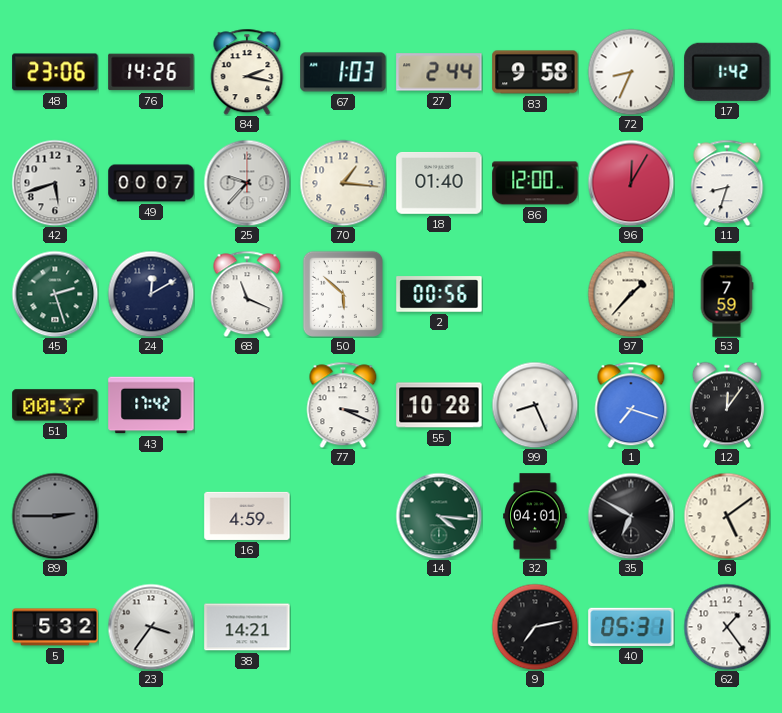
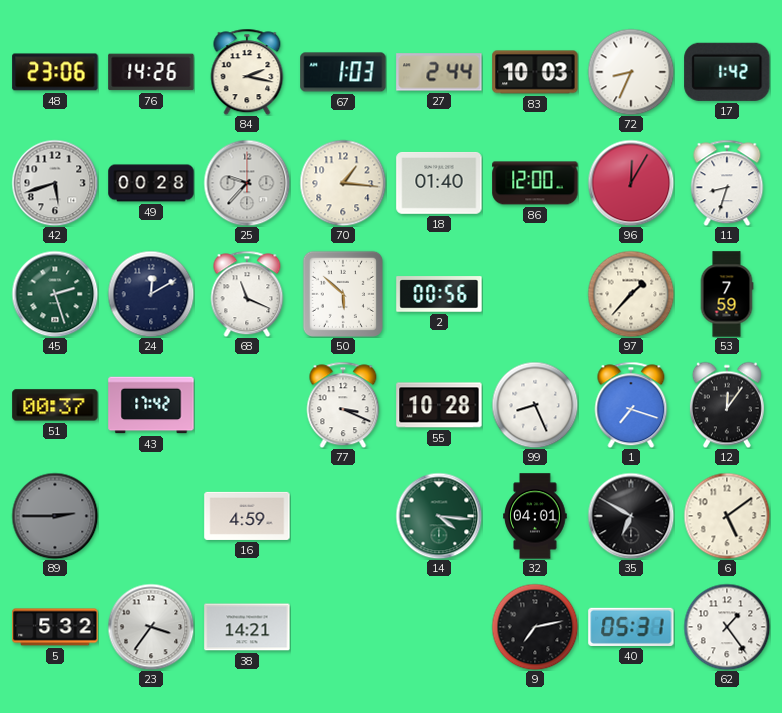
83: 9:58 -> 10:03
49: 00:07 -> 00:28
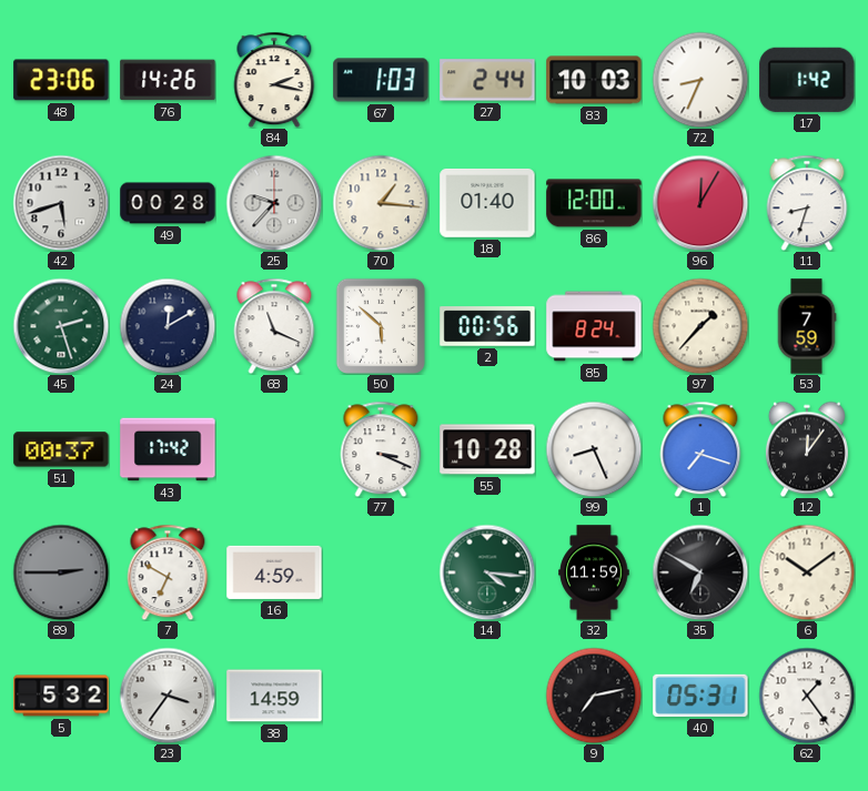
85: none -> 8:24
7: none -> 6:50
32: 04:01 -> 11:59
6: 5:09 -> 10:09
38: 14:21 -> 14:59
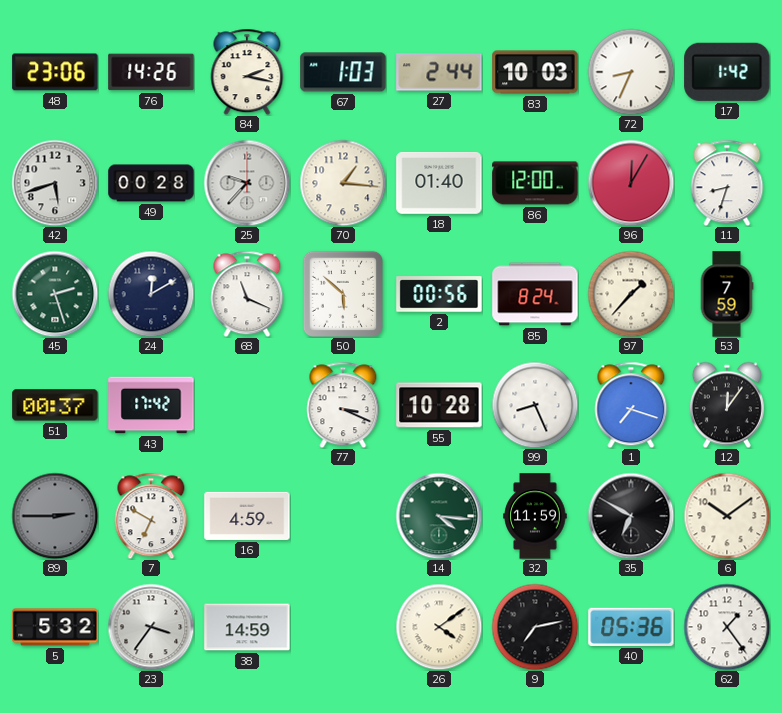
26: none -> 4:09
40: 05:31 -> 05:36
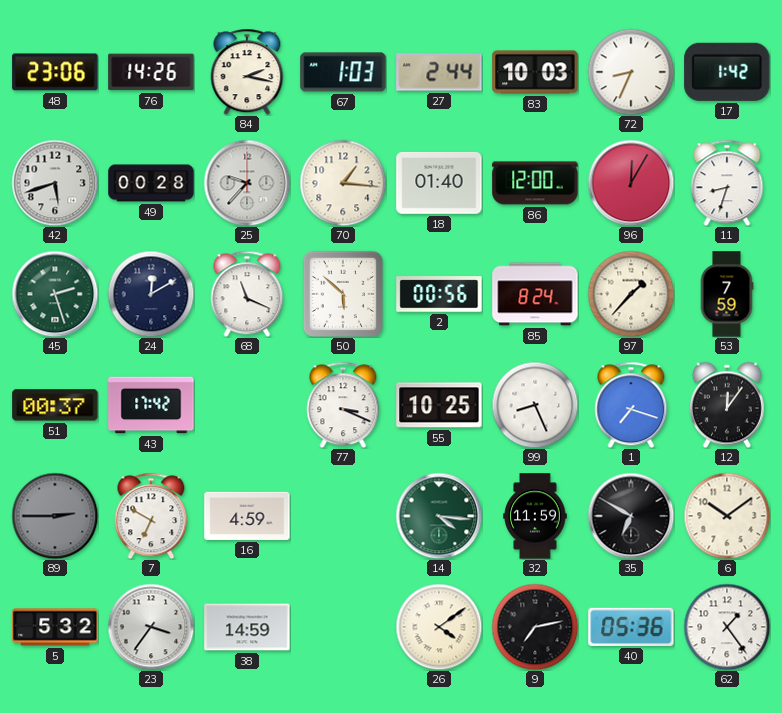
55: 10:28 -> 10:25
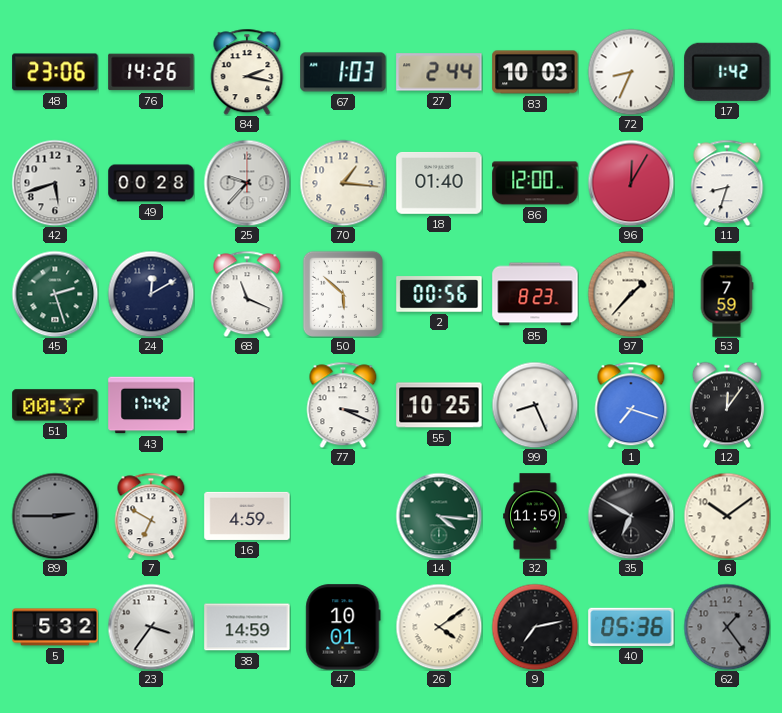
85: 8:24 -> 8:23
47: none -> 10:01
62 dial: white -> grey
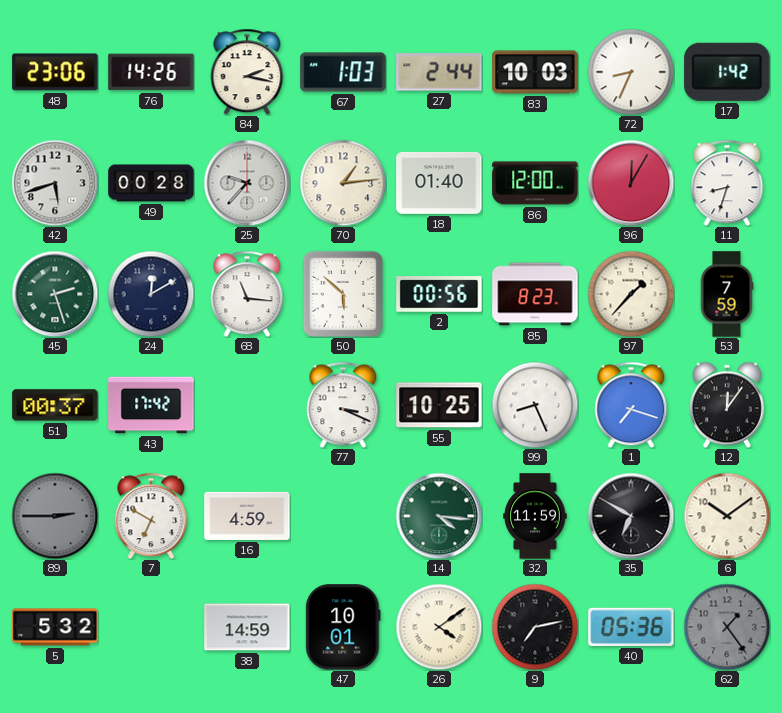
70: 1:16 -> 1:14
68: 11:19 -> 11:16
23: 3:36 -> none
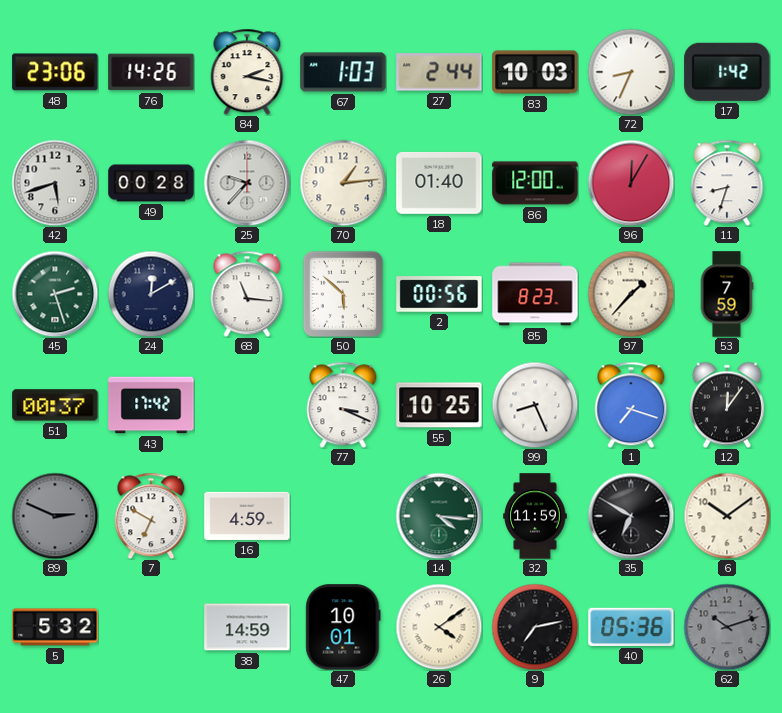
89: 2:45 -> 2:49
62: 1:24 -> 10:12
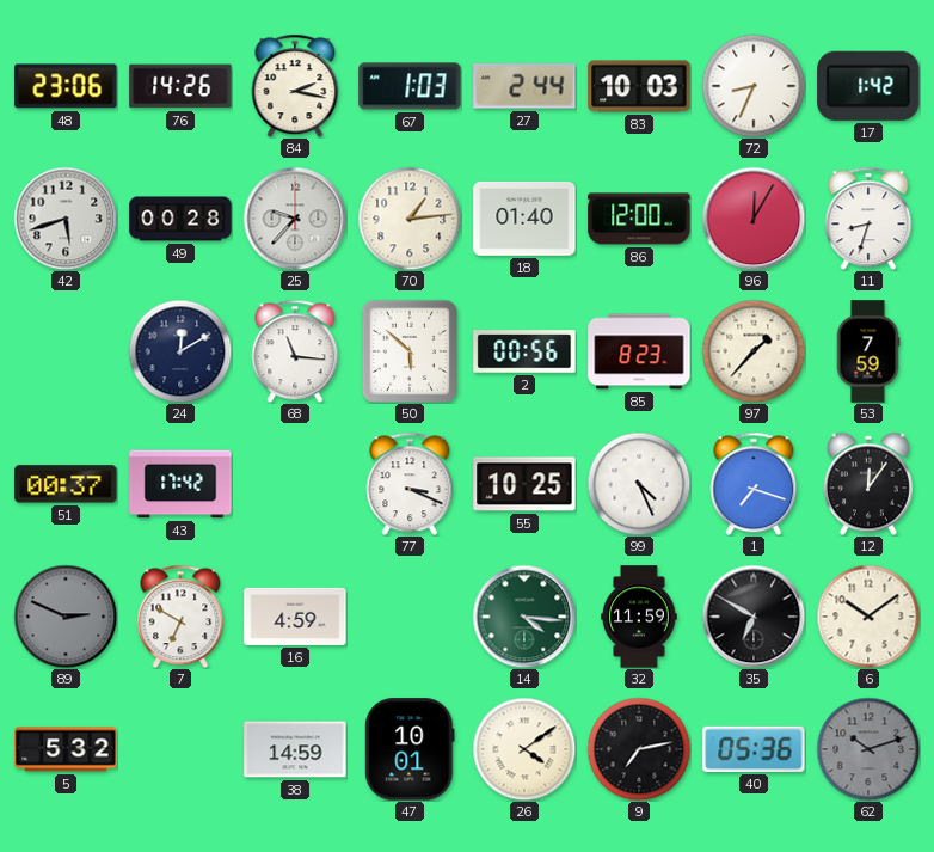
45: 2:27 -> none
99: 8:26 -> 4:26
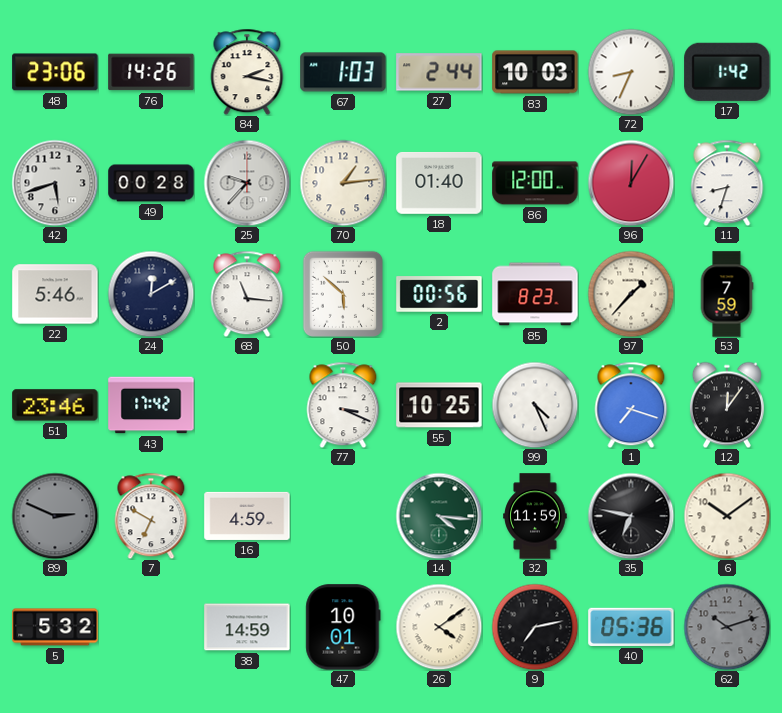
22: none -> 5:46
51: 00:37 -> 23:46
35: 6:50 -> 6:47
